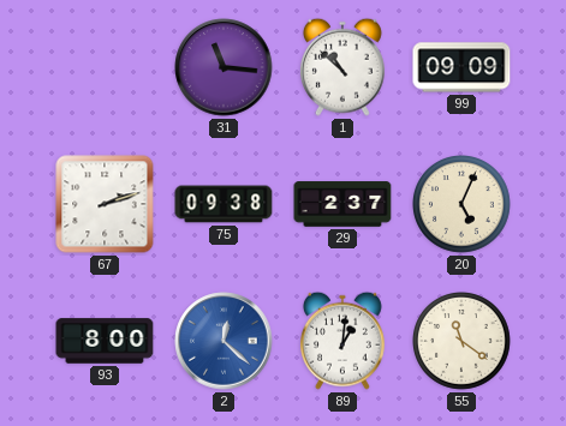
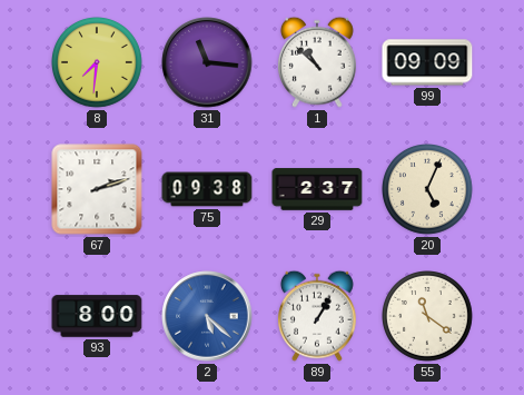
8: none -> 7:31
2: 12:22 -> 5:22
89: 1:01 -> 1:05
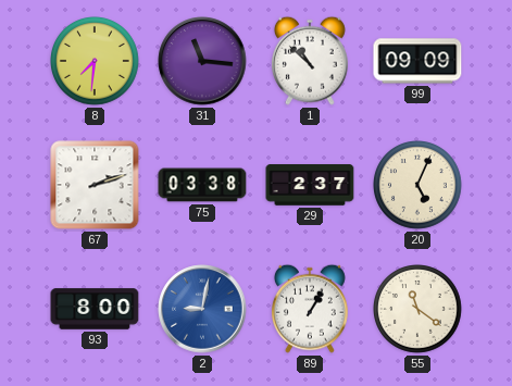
75: 09:38 -> 03:38
2: 5:22 -> 9:02
